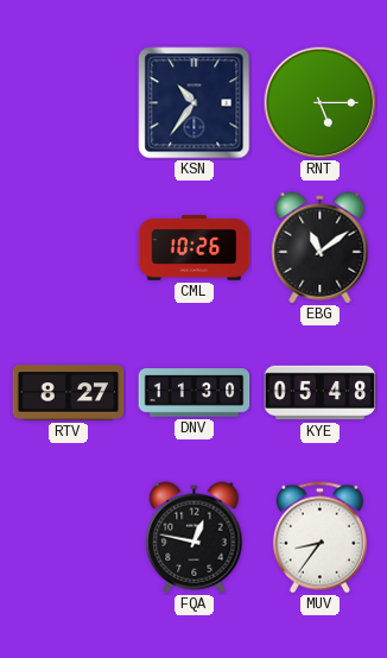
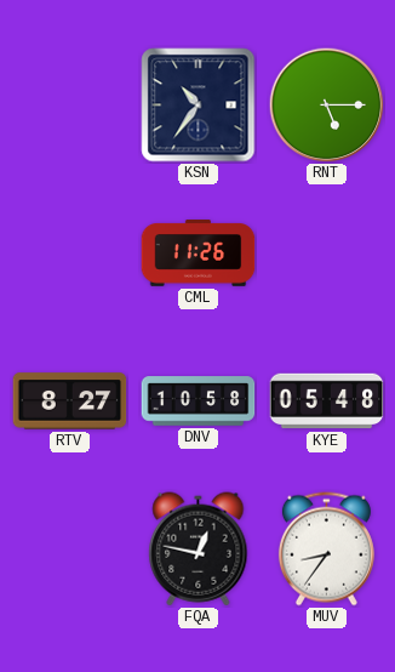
CML: 10:26 -> 11:26
EBG: 11:09 -> none
DNV: 11:30 -> 10:58
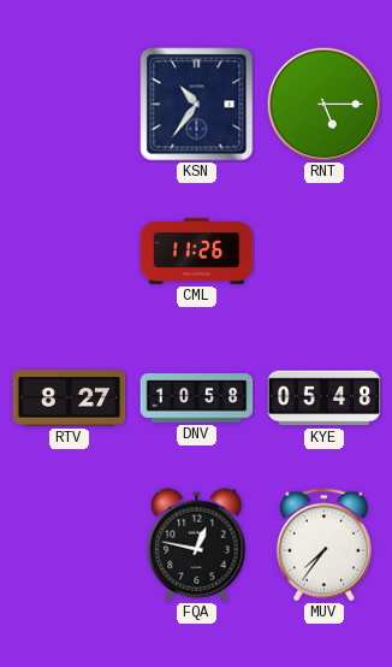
MUV: 8:36 -> 7:36
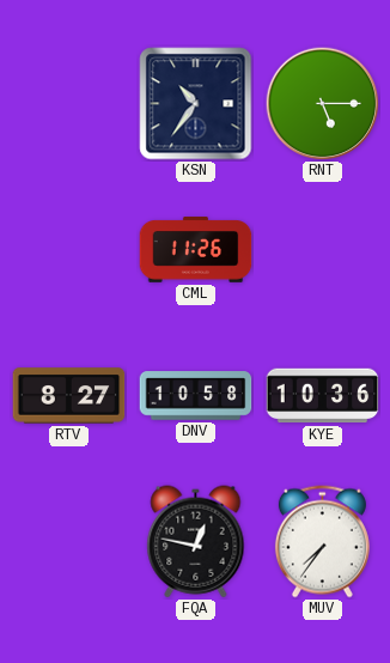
KYE: 05:48 -> 10:36
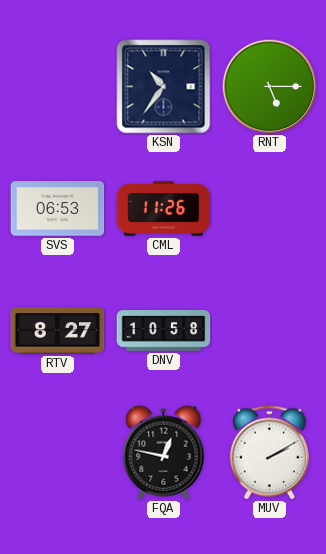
SVS: none -> 06:53
KYE: 10:36 -> none
MUV: 7:36 -> 2:10
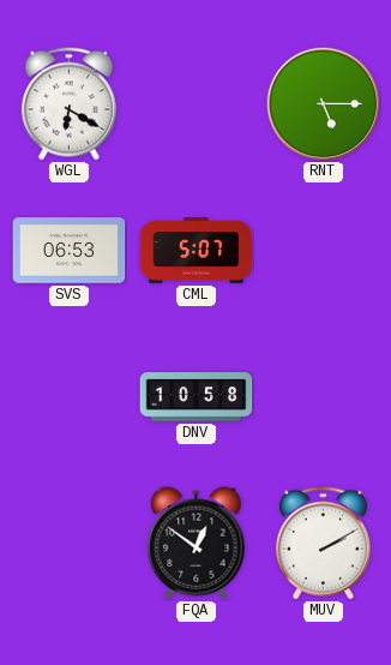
WGL: none -> 6:20
KSN: 10:36 -> none
CML: 11:26 -> 5:07
RTV: 8:27 -> none
FQA: 12:47 -> 12:51
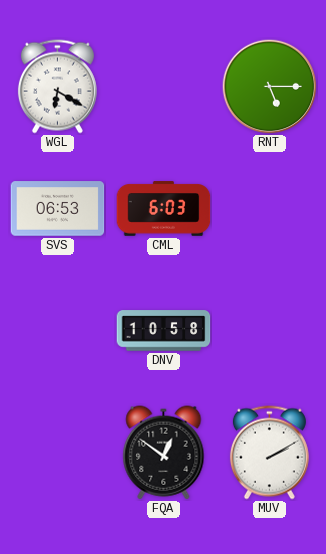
CML: 5:07 -> 6:03
